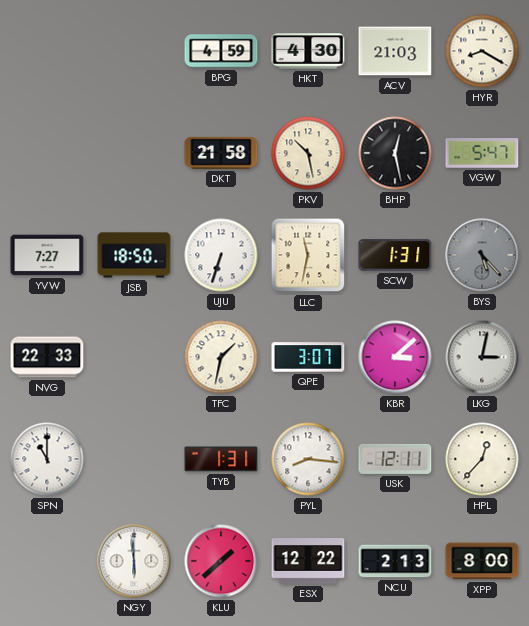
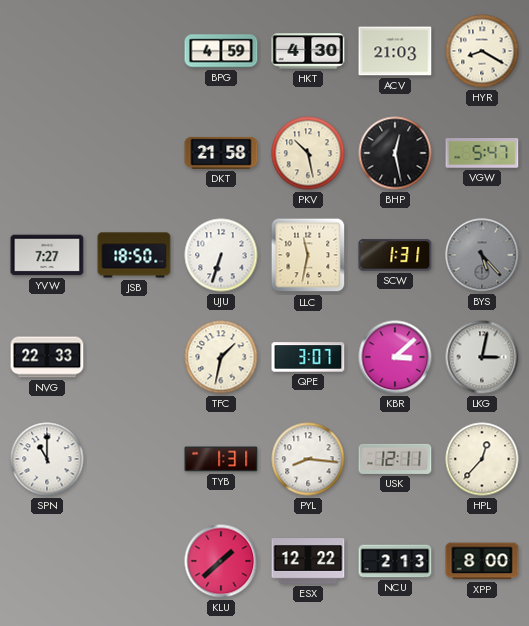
NGY: 5:59 -> none
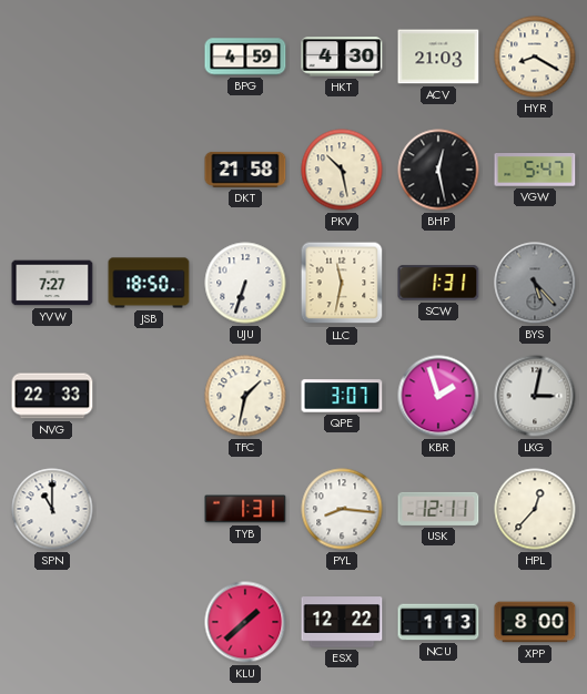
KBR: 3:08 -> 1:57
NCU: 2:13 -> 1:13
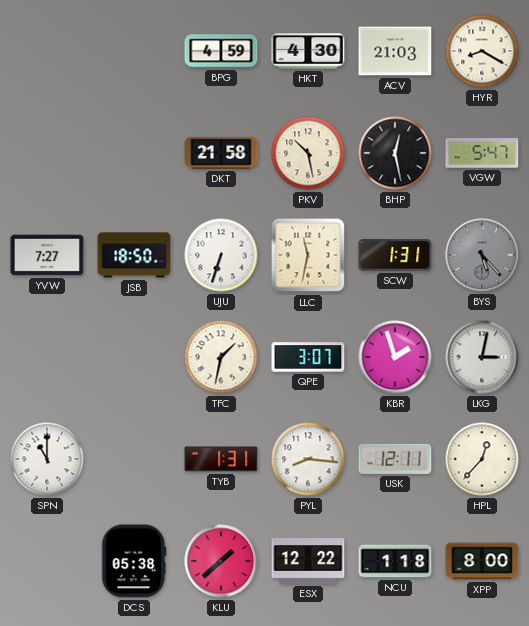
NVG: 22:33 -> none
DCS: none -> 05:38
NCU: 1:13 -> 1:18
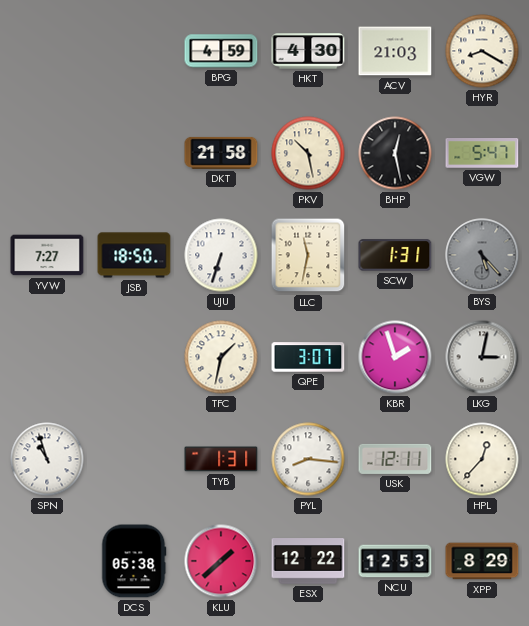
SPN: 11:00 -> 10:57
NCU: 1:18 -> 12:53
XPP: 8:00 -> 8:29
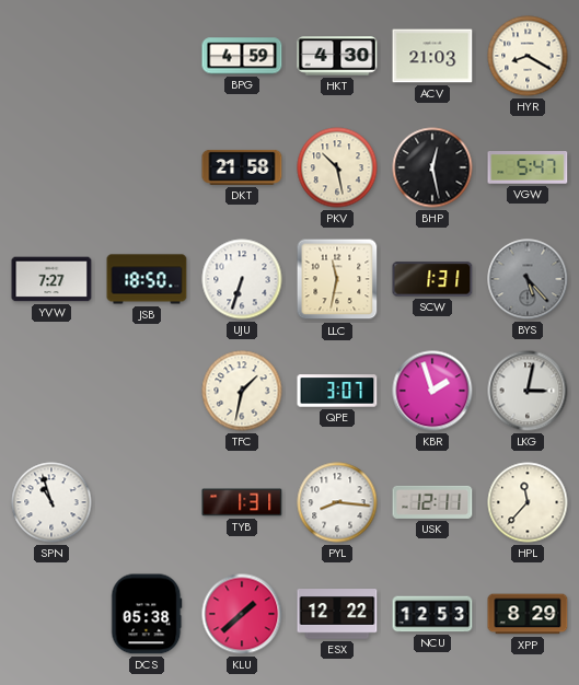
HPL: 12:37 -> 11:37
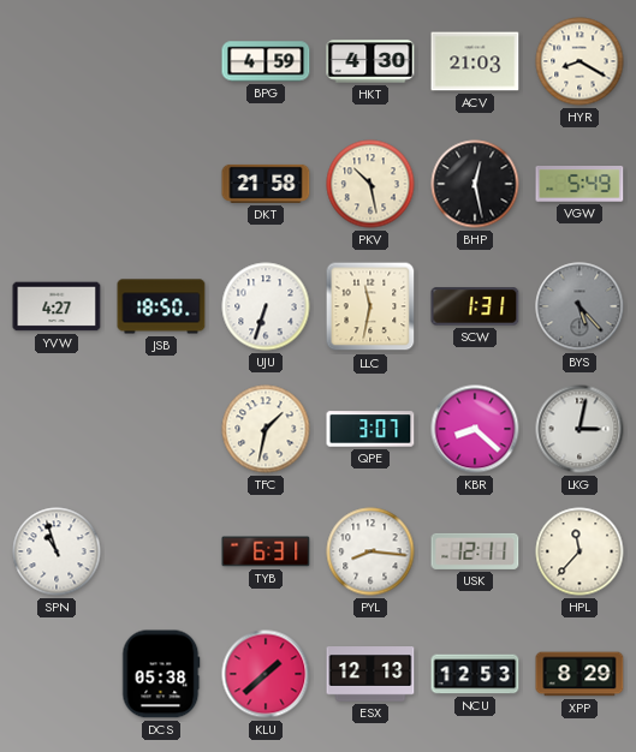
VGW: 5:47 -> 5:49
YVW: 7:27 -> 4:27
KBR: 1:57 -> 8:22
TYB: 1:31 -> 6:31
ESX: 12:22 -> 12:13
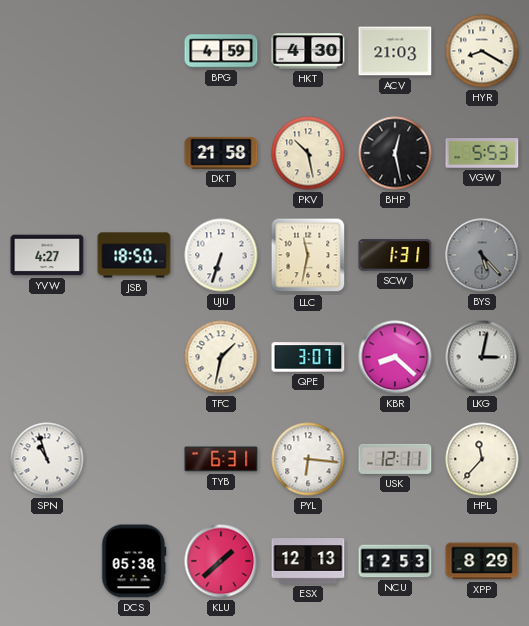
VGW: 5:49 -> 5:53
PYL: 8:16 -> 6:16
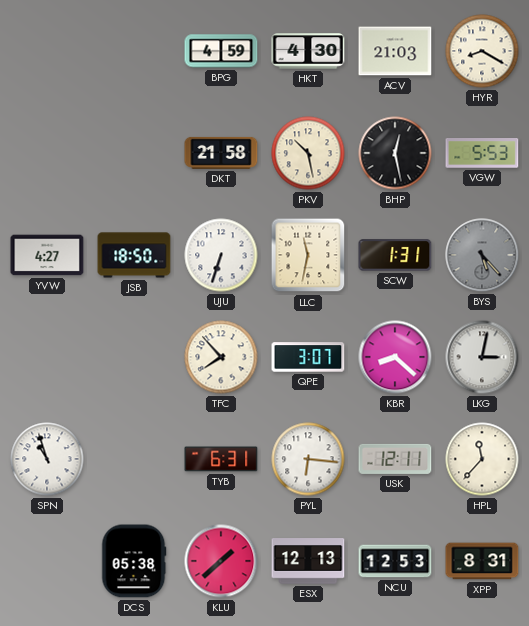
TFC: 1:32 -> 7:53
XPP: 8:29 -> 8:31
